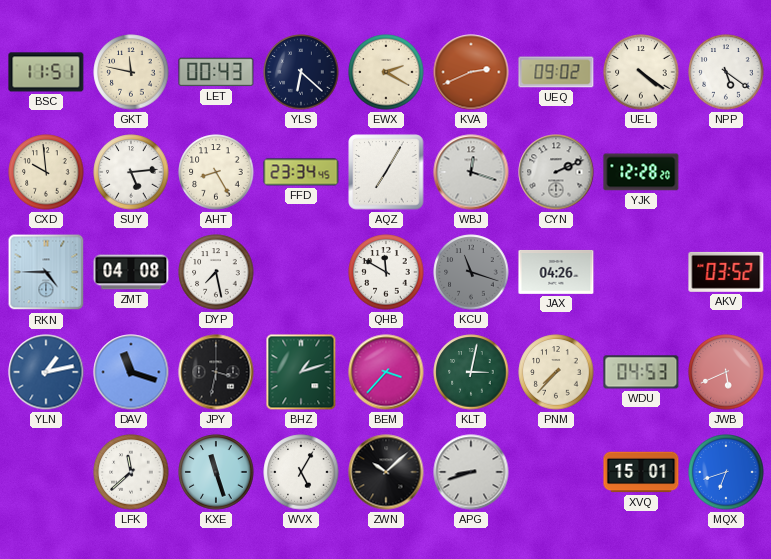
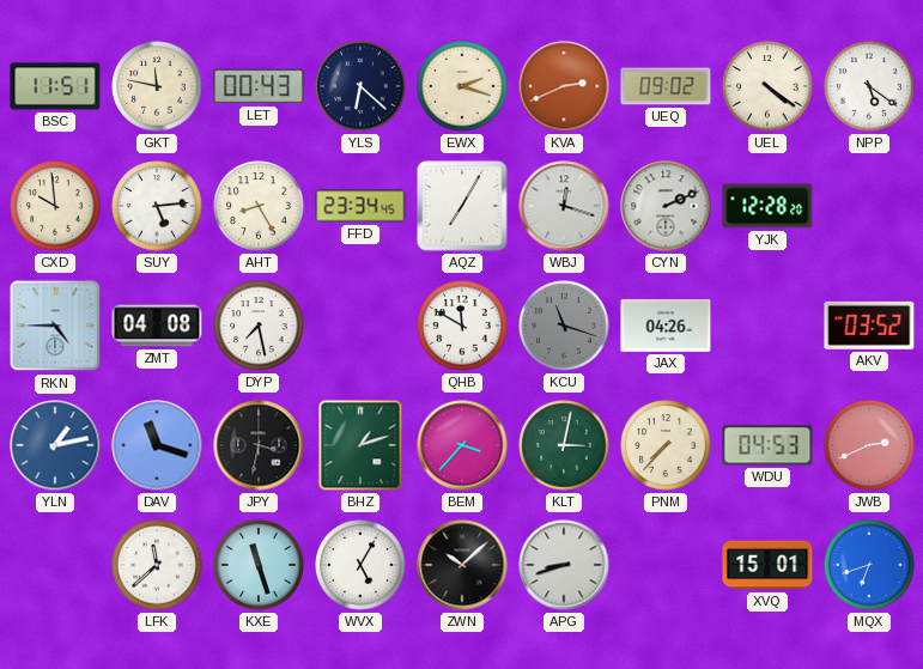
EWX: 2:20 -> 2:18
JWB: 5:41 -> 2:41
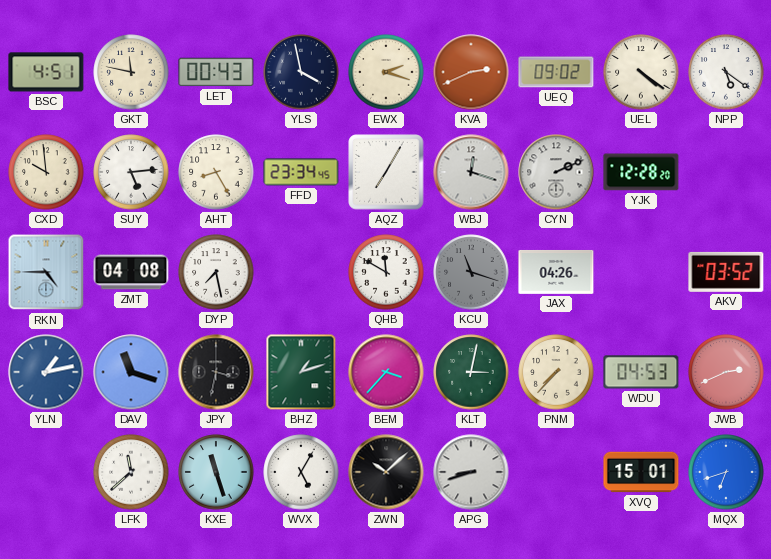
BSC: 11:51 -> 4:51
YLS: 6:22 -> 3:58
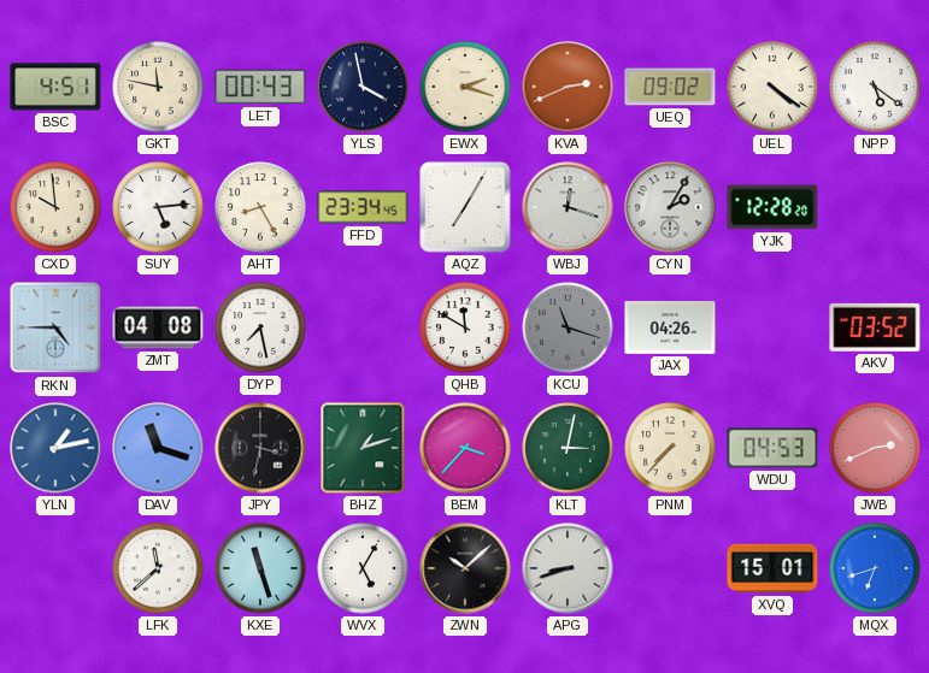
CYN: 2:11 -> 2:05
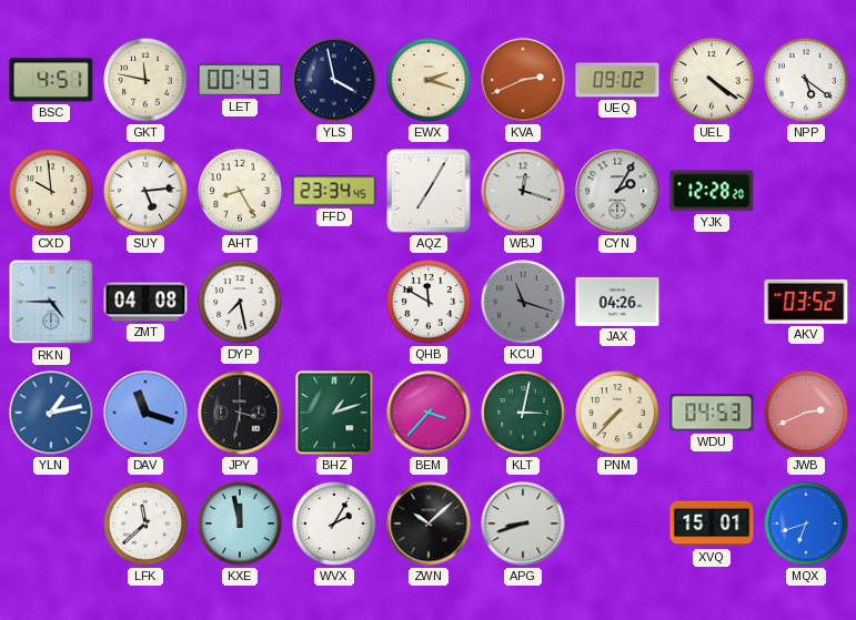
KXE: 11:27 -> 11:58
WVX: 5:05 -> 2:05
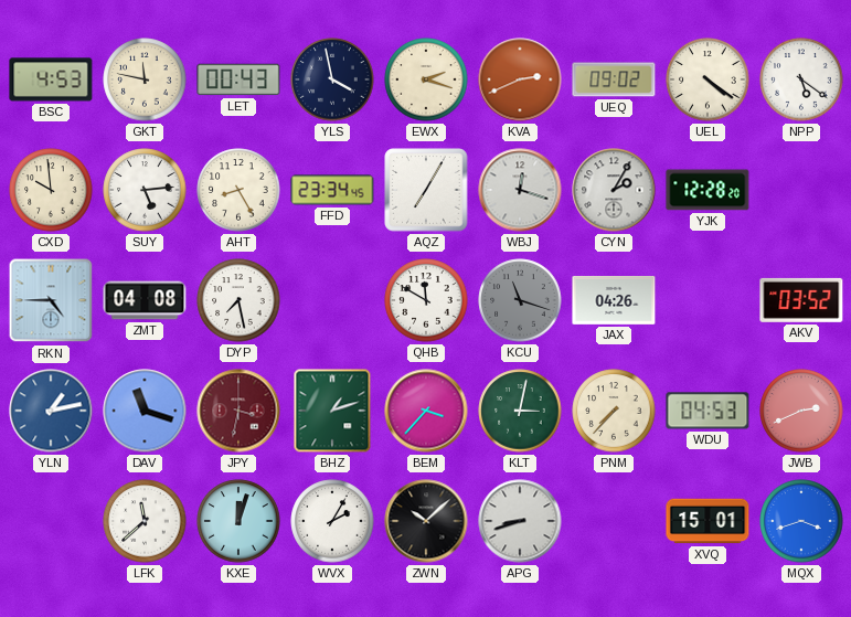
BSC: 4:51 -> 4:53
JPY dial: black -> burgundy
KXE: 11:58 -> 12:03
MQX: 6:42 -> 3:42
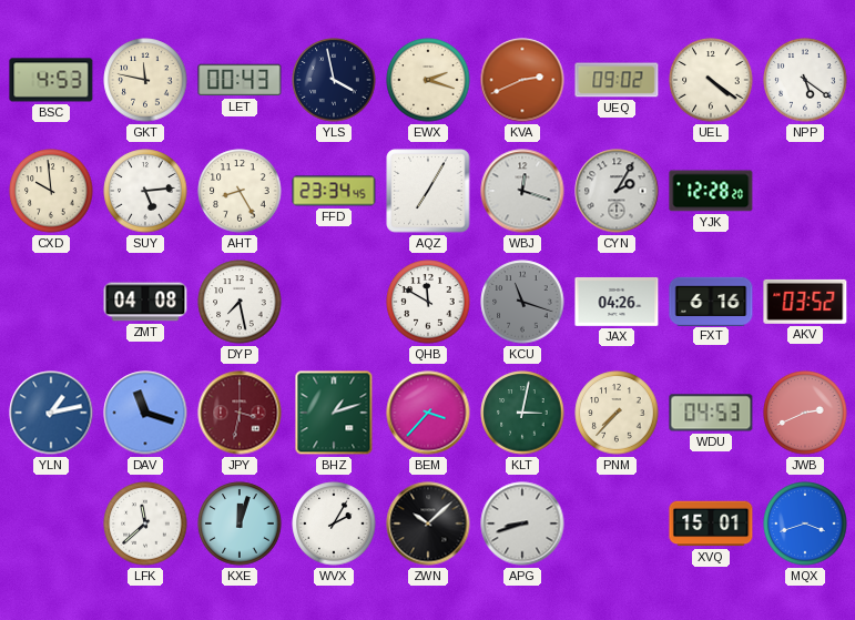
RKN: 4:45 -> none
FXT: none -> 6:16
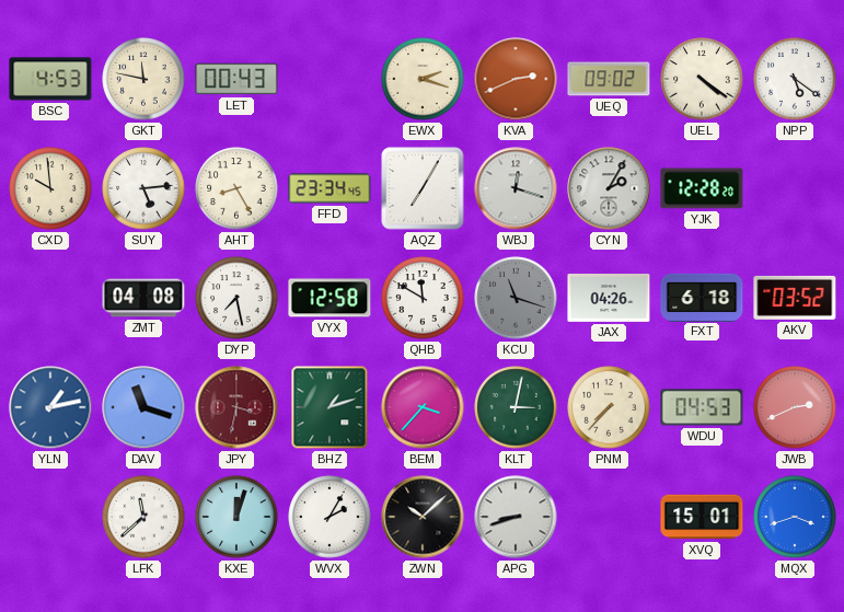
YLS: 3:58 -> none
VYX: none -> 12:58
FXT: 6:16 -> 6:18
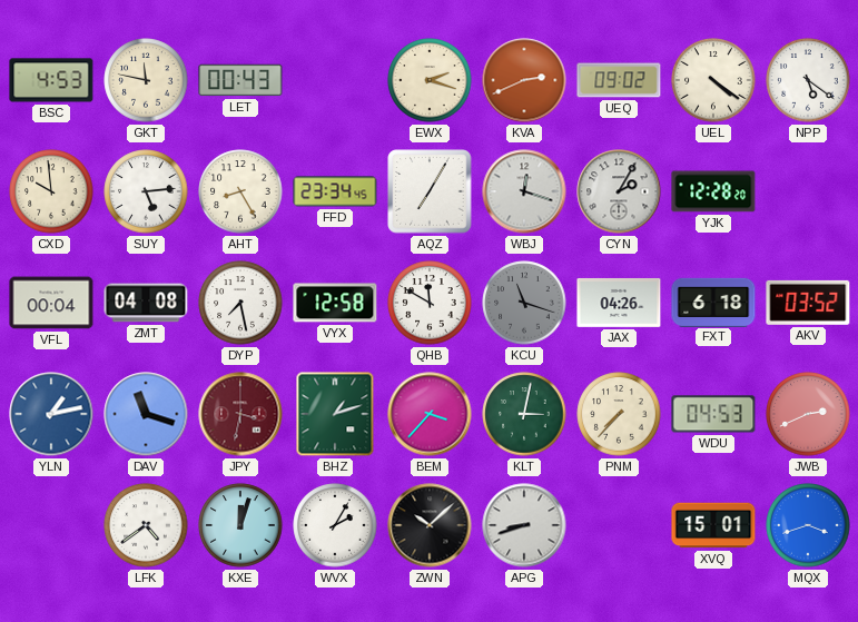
VFL: none -> 00:04
LFK: 11:38 -> 4:39
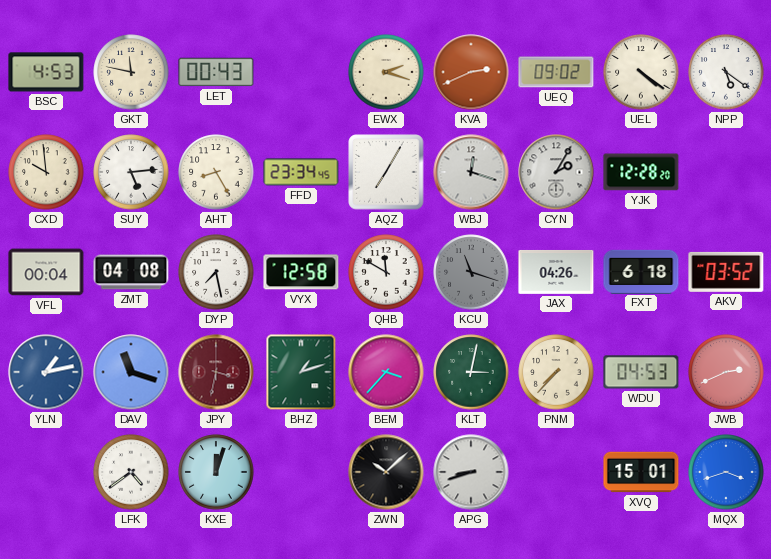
WVX: 2:05 -> none
